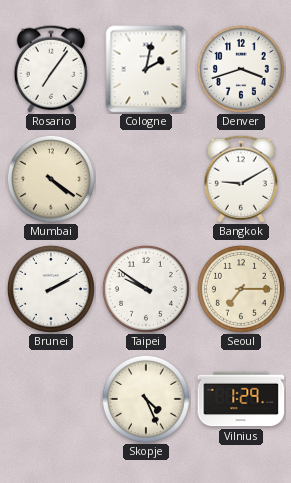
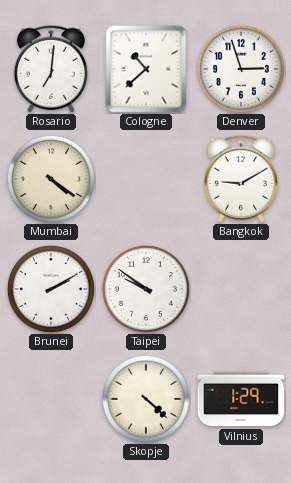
Rosario: 7:06 -> 7:01
Cologne: 2:02 -> 10:38
Denver: 3:42 -> 2:57
Seoul: 7:15 -> none
Skopje: 4:26 -> 4:22
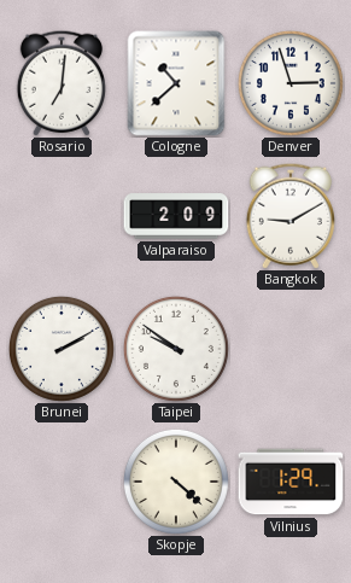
Mumbai: 4:21 -> none
Valparaiso: none -> 2:09
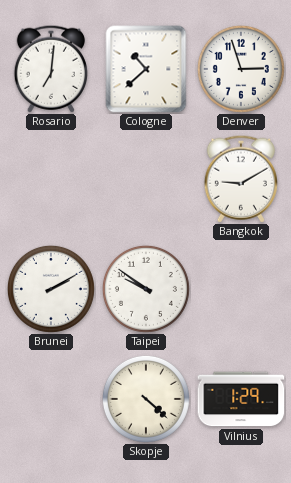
Valparaiso: 2:09 -> none
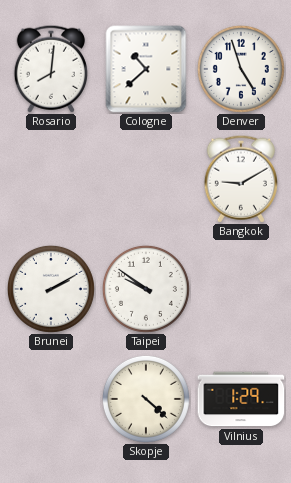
Rosario: 7:01 -> 8:01
Denver: 2:57 -> 4:57
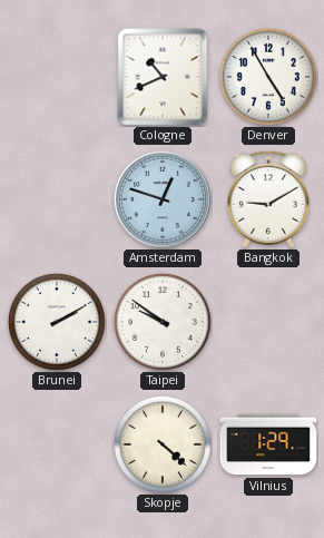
Rosario: 8:01 -> none
Cologne: 10:38 -> 10:41
Denver: 4:57 -> 4:55
Amsterdam: none -> 12:48
